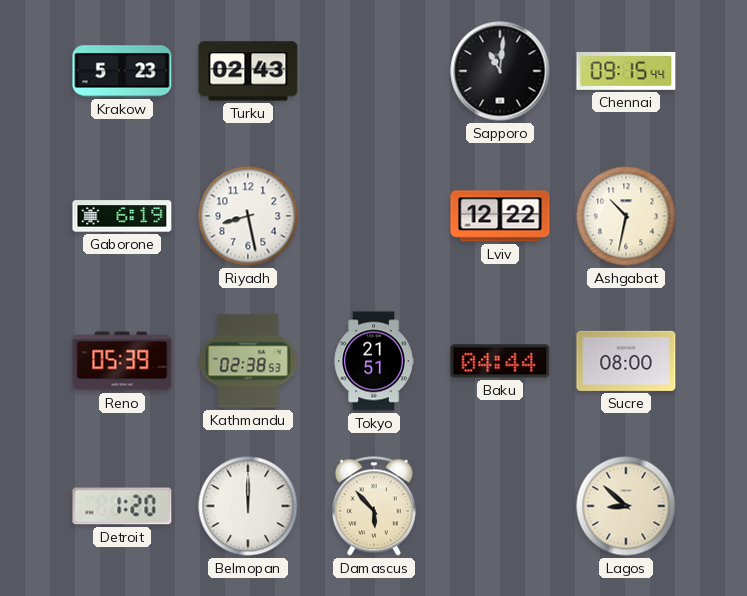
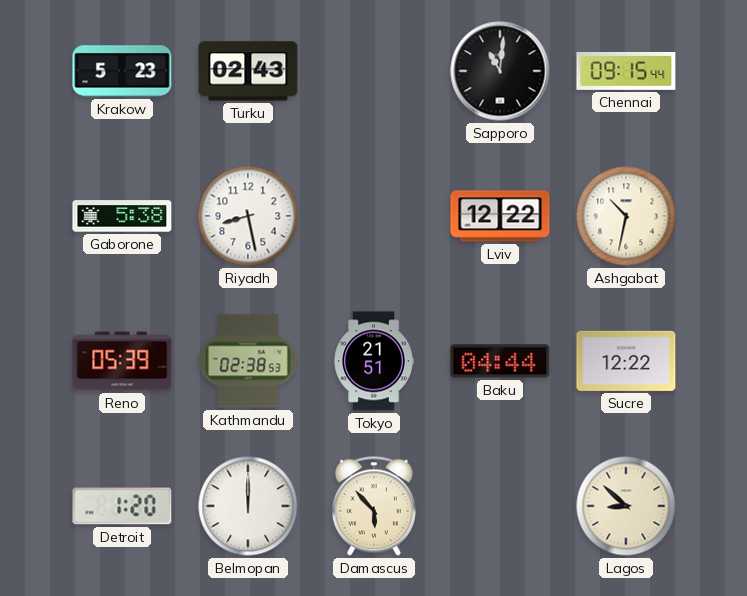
Gaborone: 6:19 -> 5:38
Sucre: 08:00 -> 12:22
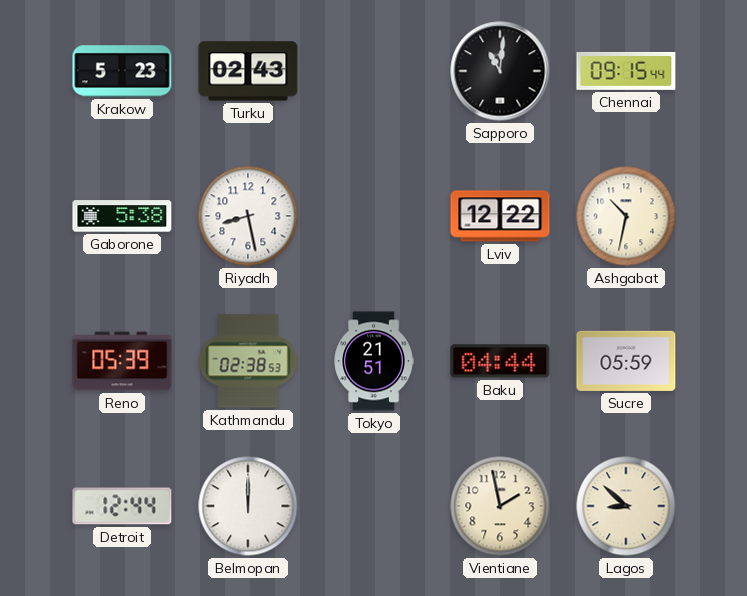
Sucre: 12:22 -> 05:59
Detroit: 1:20 -> 12:44
Damascus: 5:53 -> none
Vientiane: none -> 1:58
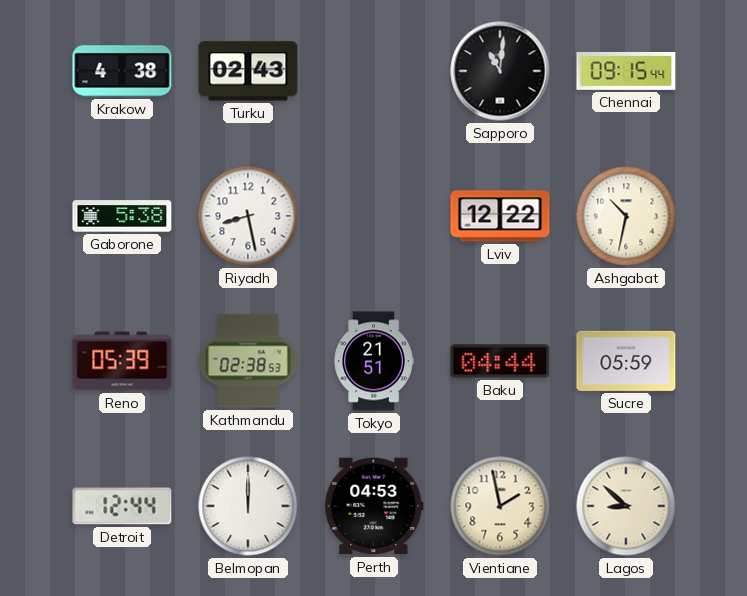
Krakow: 5:23 -> 4:38
Perth: none -> 04:53
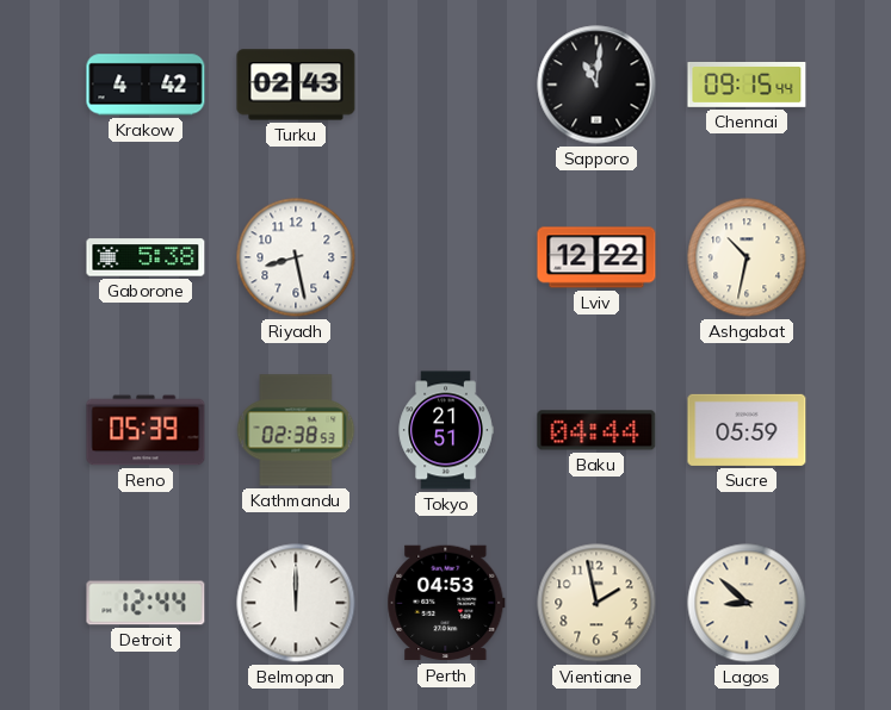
Krakow: 4:38 -> 4:42
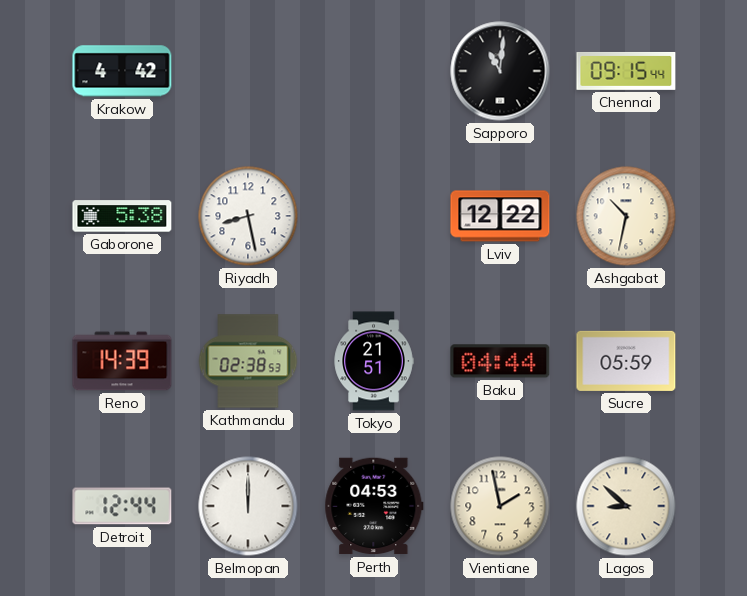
Turku: 02:43 -> none
Reno: 05:39 -> 14:39
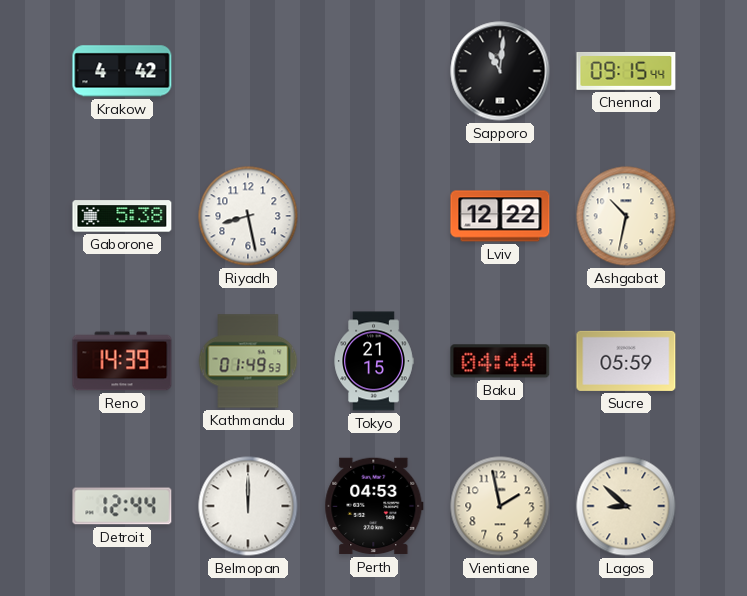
Kathmandu: 02:38 -> 01:49
Tokyo: 21:51 -> 21:15
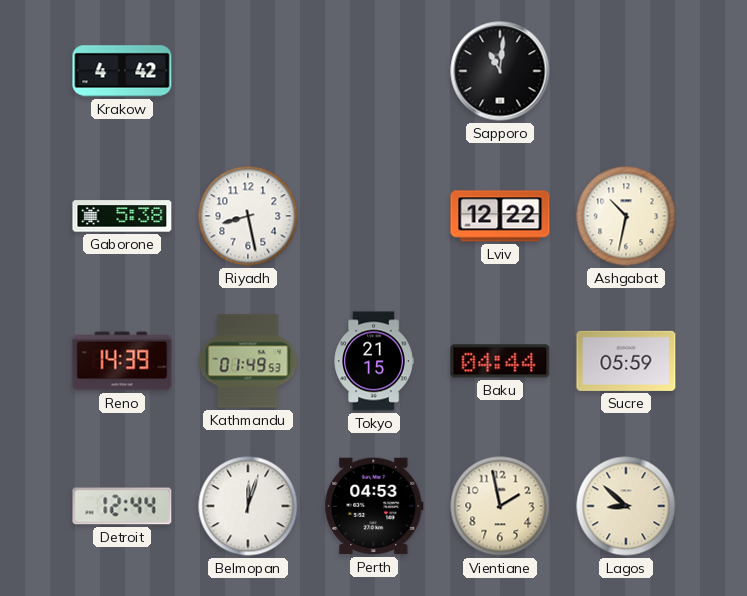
Chennai: 09:15 -> none
Belmopan: 12:00 -> 12:03
